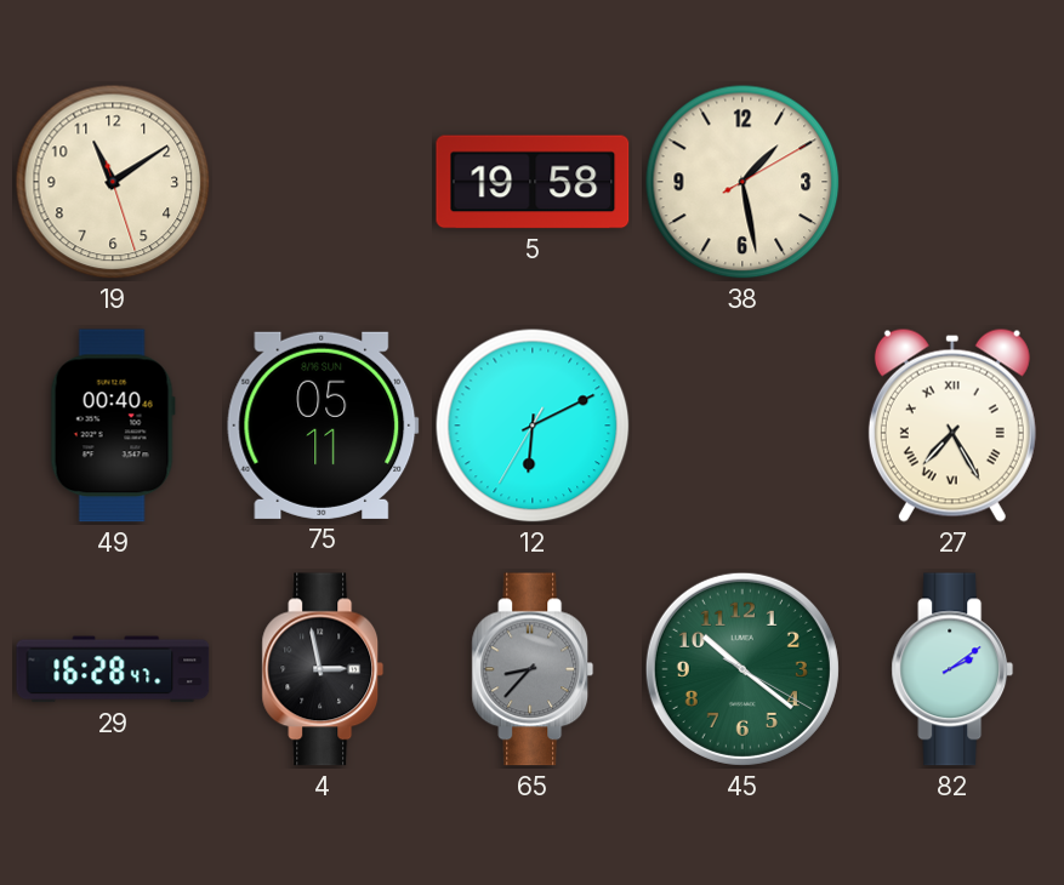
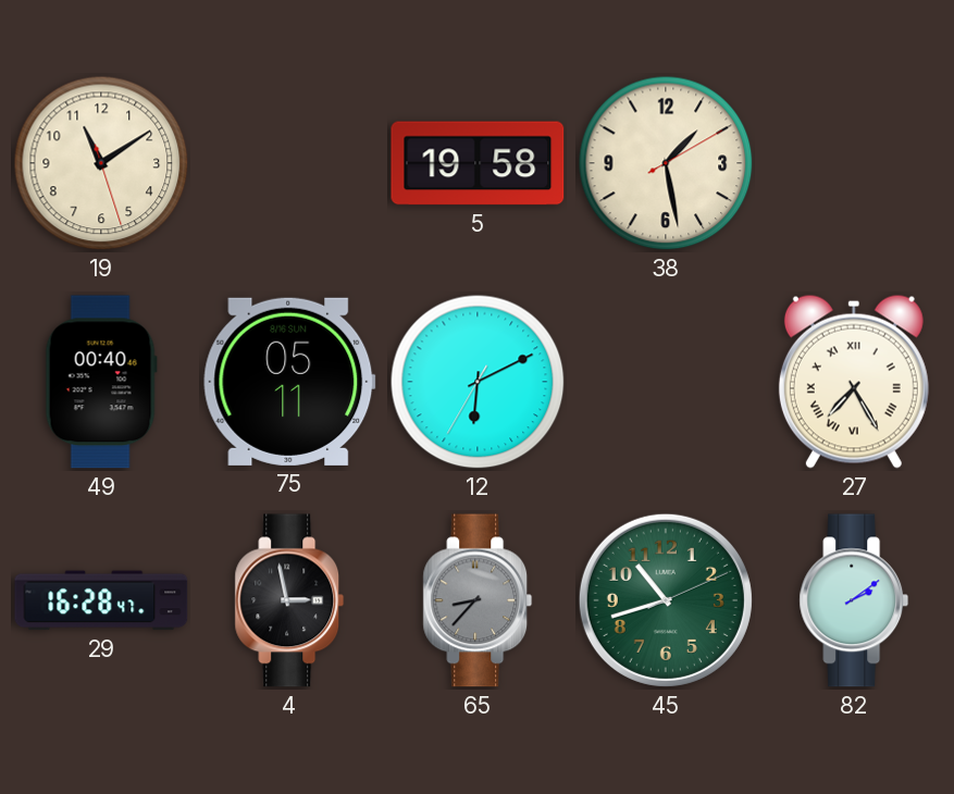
45: 10:21 -> 10:42
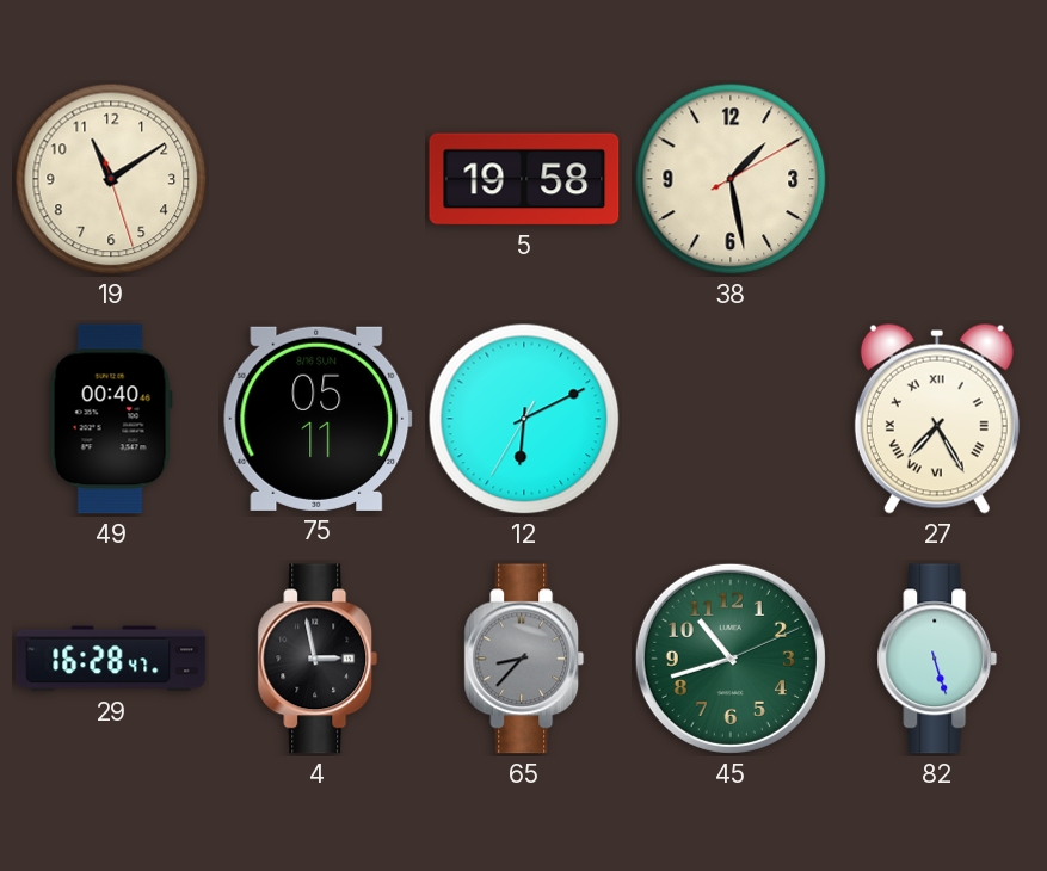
82: 2:09 -> 5:27
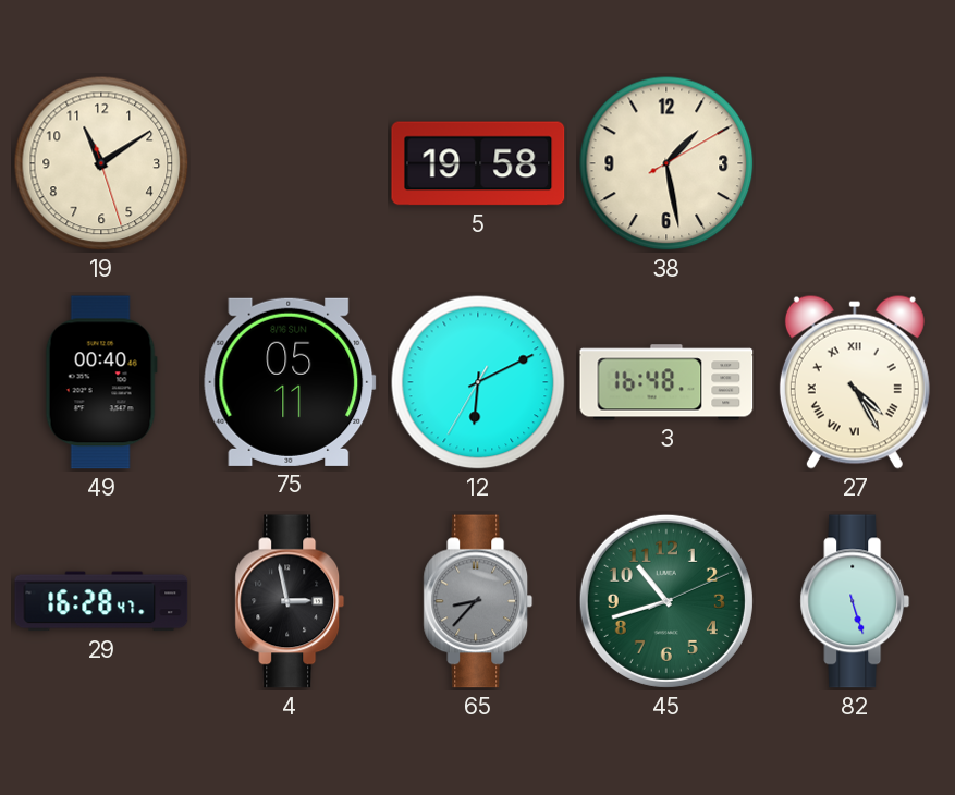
3: none -> 16:48
27: 7:25 -> 4:25
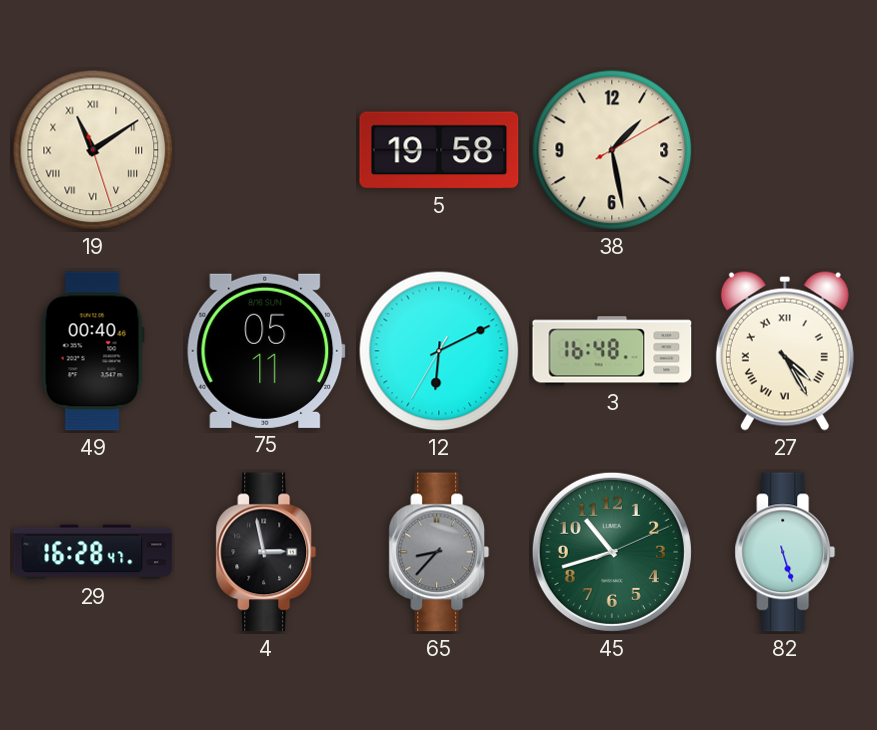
19 numerals: Arabic -> Roman
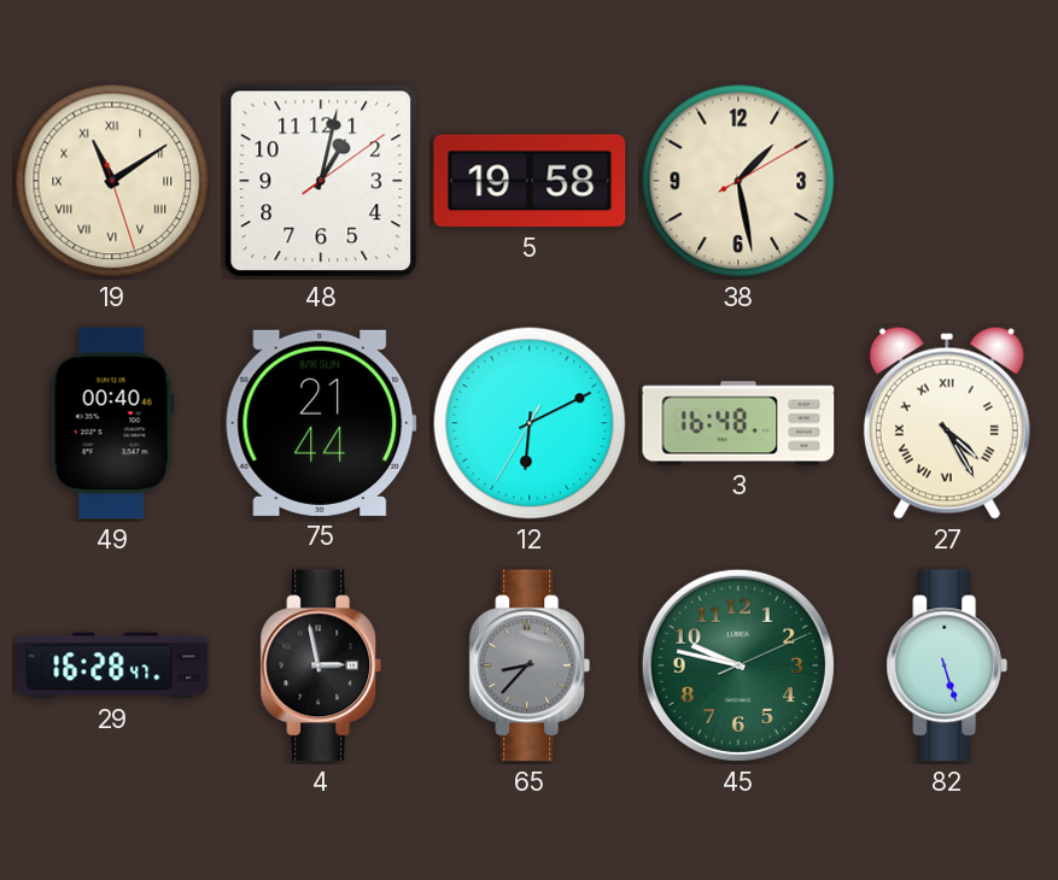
48: none -> 1:02
75: 05:11 -> 21:44
45: 10:42 -> 9:47
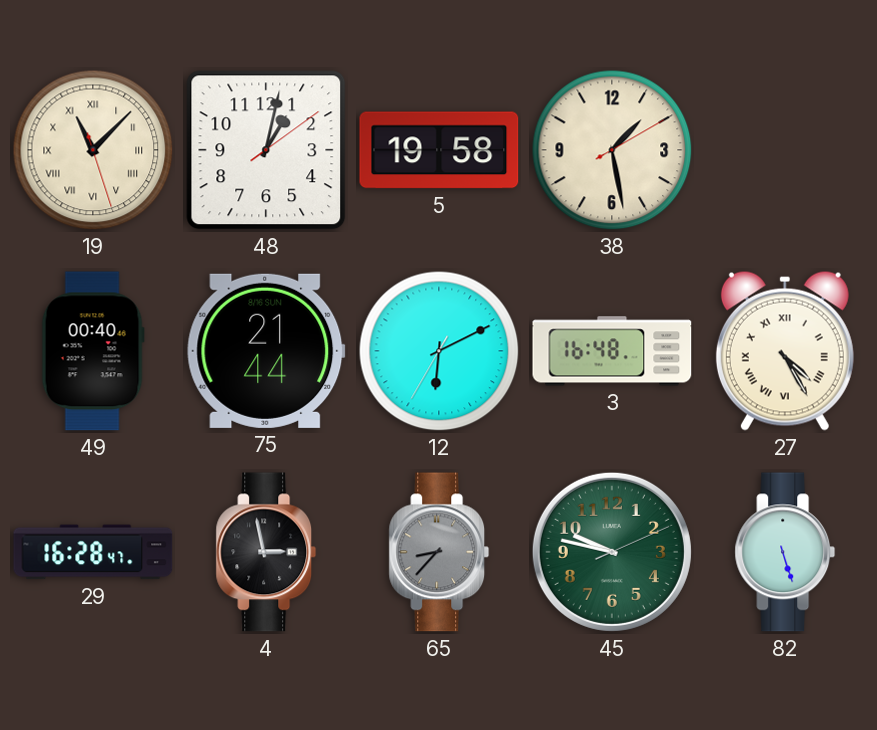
19: 11:09 -> 11:07
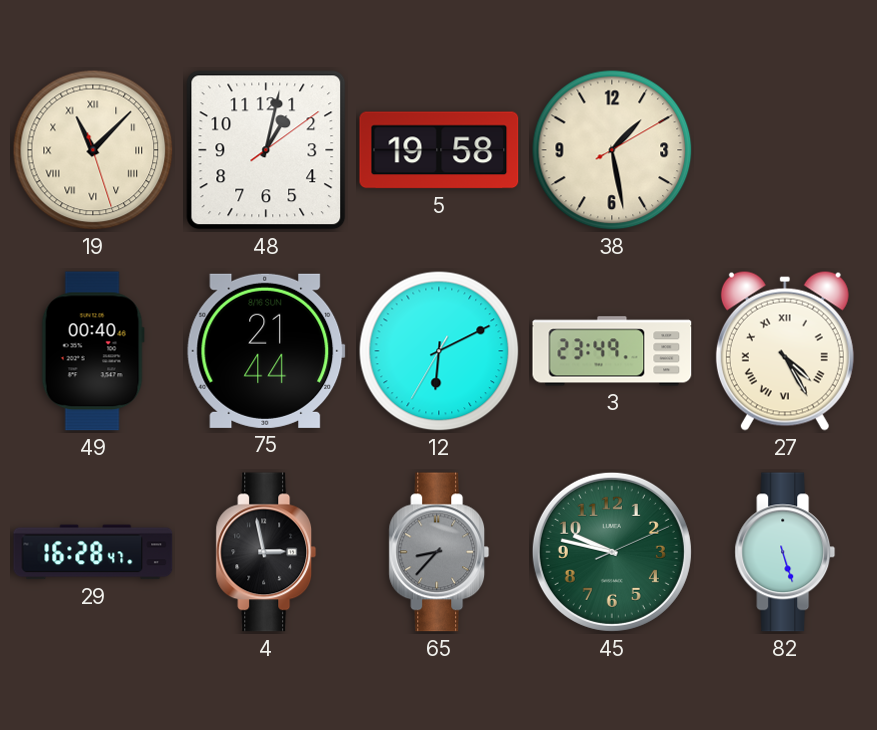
3: 16:48 -> 23:49
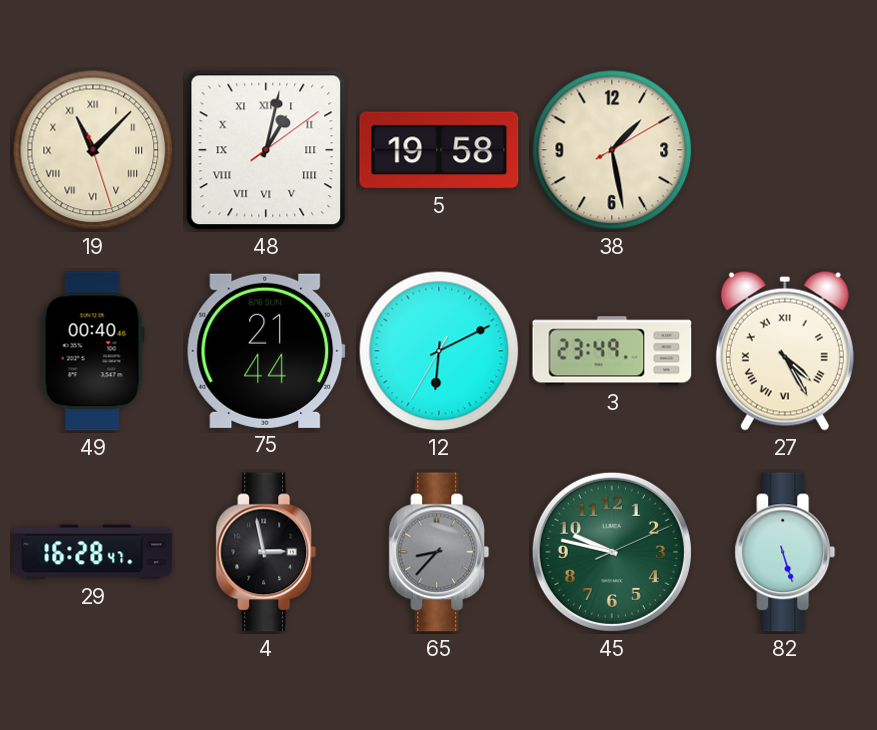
48 numerals: Arabic -> Roman
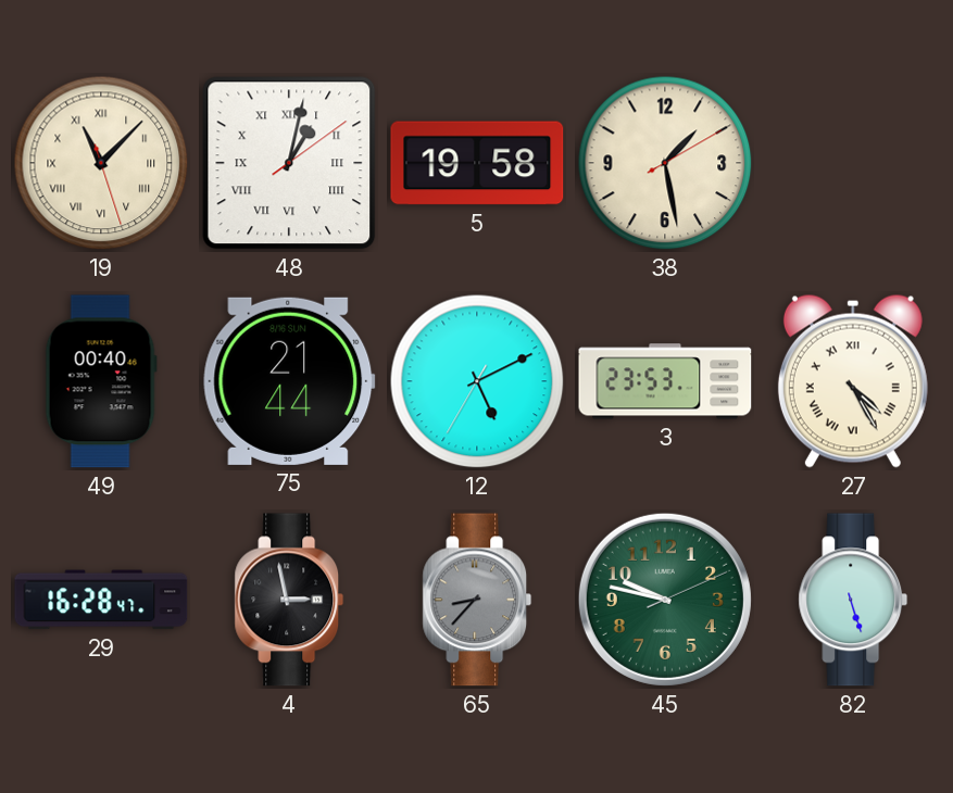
12: 6:10 -> 5:10
3: 23:49 -> 23:53
